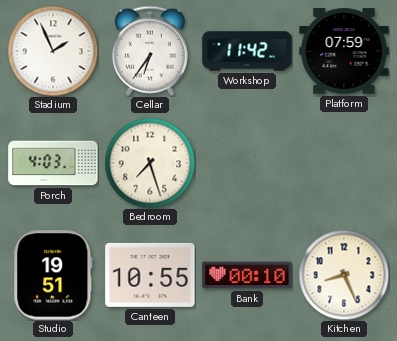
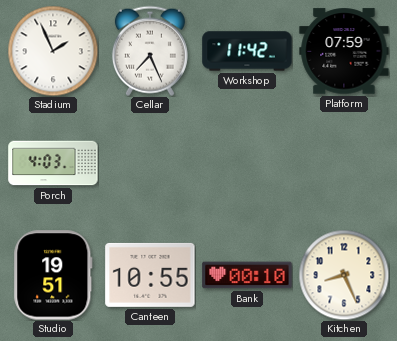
Cellar: 6:36 -> 7:26
Bedroom: 7:27 -> none
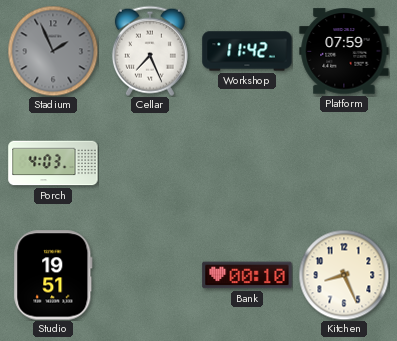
Stadium dial: white -> grey
Canteen: 10:55 -> none
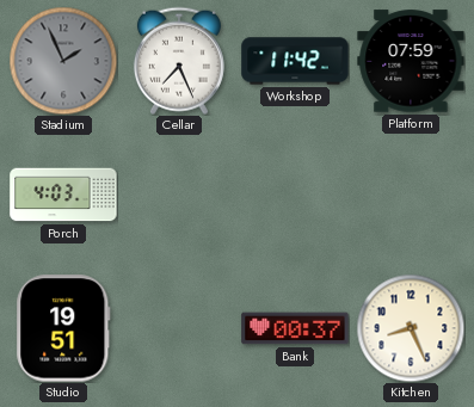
Bank: 00:10 -> 00:37
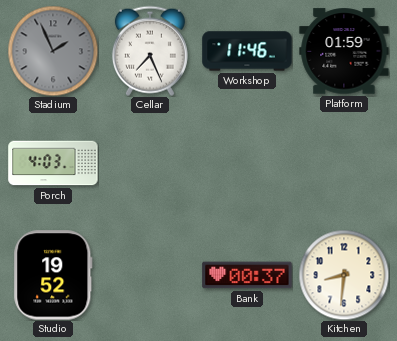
Workshop: 11:42 -> 11:46
Platform: 07:59 -> 01:59
Studio: 19:51 -> 19:52
Kitchen: 8:26 -> 8:31
